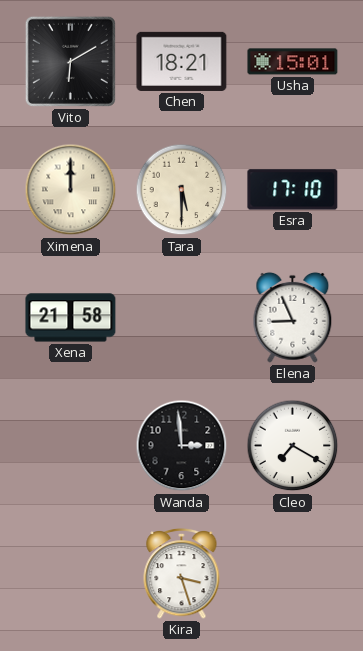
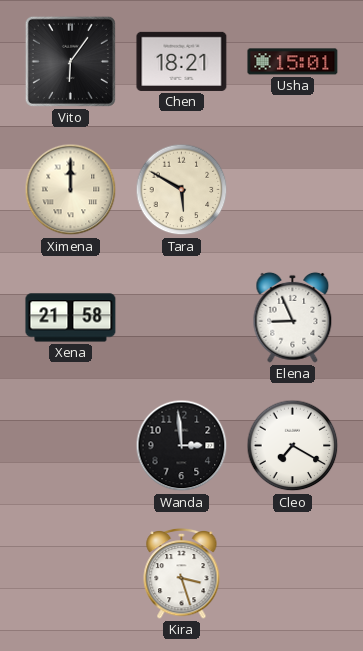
Vito: 6:10 -> 6:06
Tara: 5:30 -> 5:50
Esra: 17:10 -> none
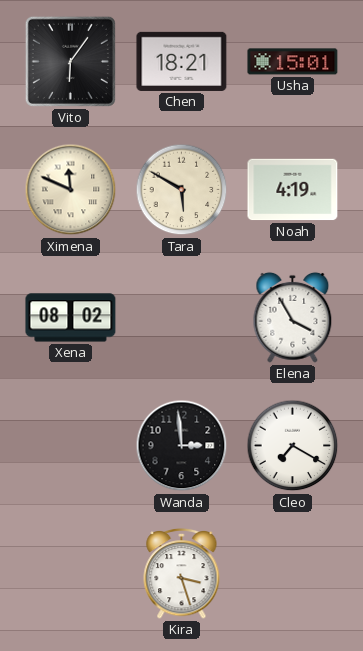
Ximena: 12:00 -> 11:49
Noah: none -> 4:19
Xena: 21:58 -> 08:02
Elena: 8:56 -> 3:55
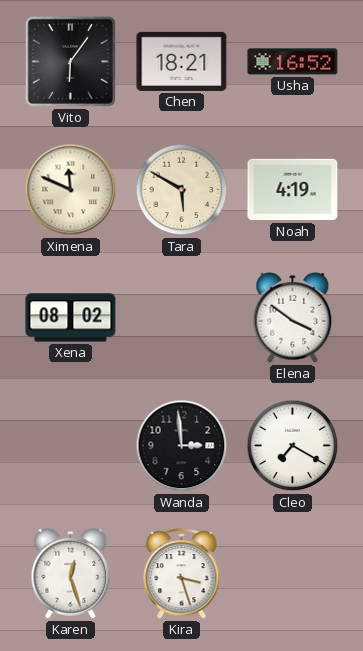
Usha: 15:01 -> 16:52
Elena: 3:55 -> 3:51
Karen: none -> 12:27
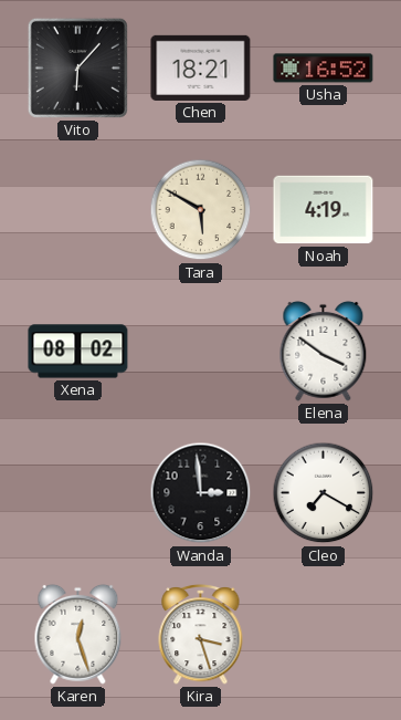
Vito: 6:06 -> 6:07
Ximena: 11:49 -> none
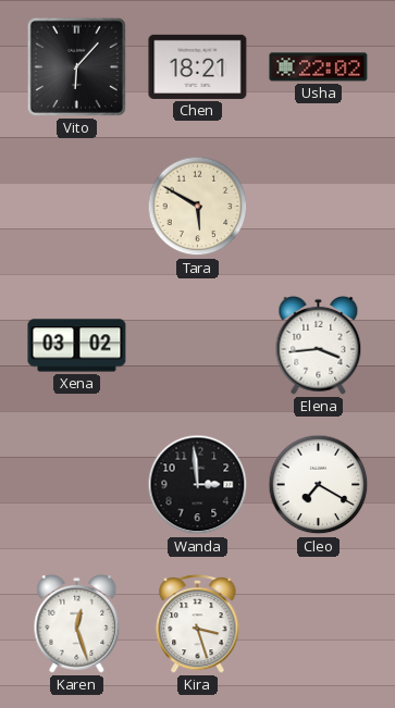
Usha: 16:52 -> 22:02
Noah: 4:19 -> none
Xena: 08:02 -> 03:02
Elena: 3:51 -> 3:44
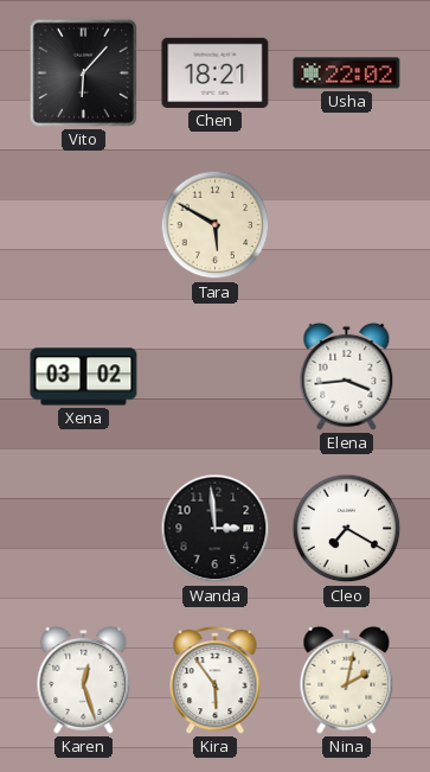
Kira: 3:27 -> 5:54
Nina: none -> 2:02
